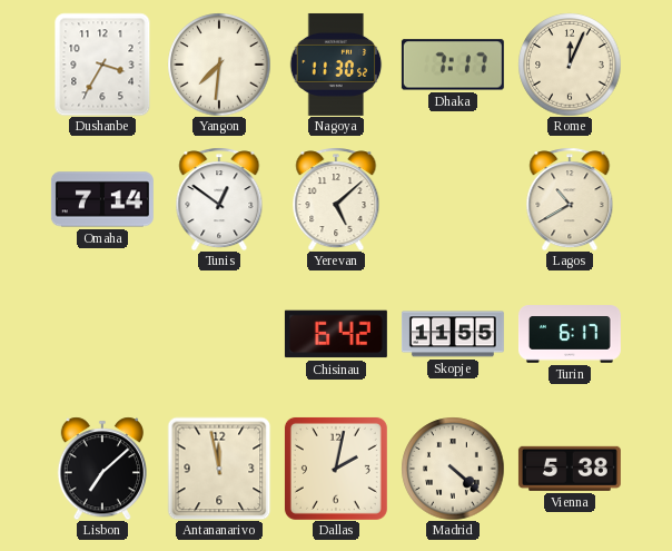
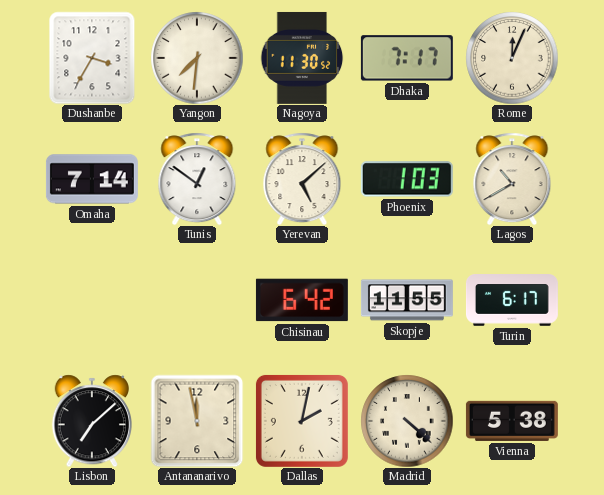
Phoenix: none -> 1:03
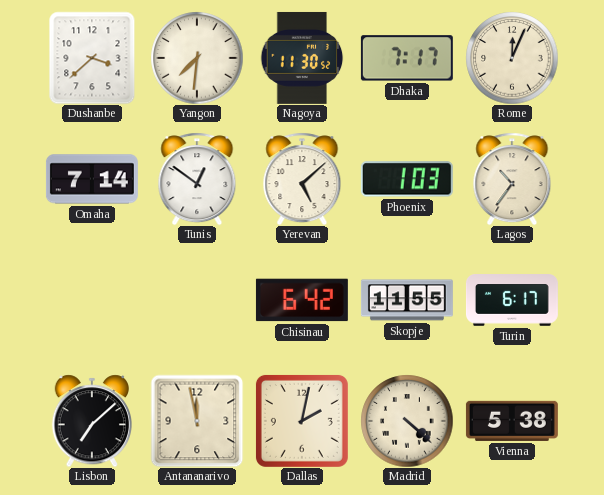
Dushanbe: 3:35 -> 3:38
Lagos: 10:40 -> 10:36
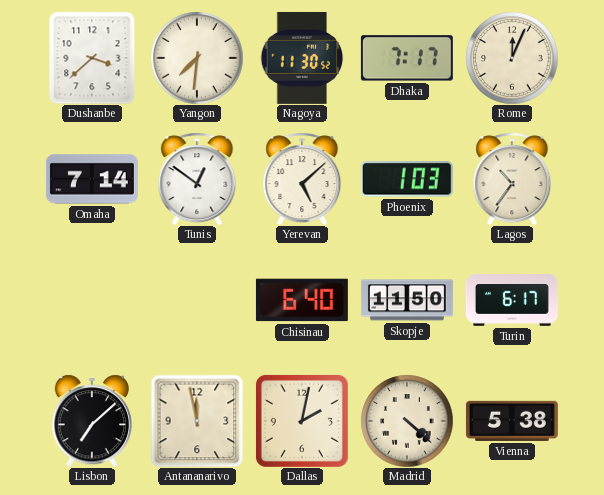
Chisinau: 6:42 -> 6:40
Skopje: 11:55 -> 11:50
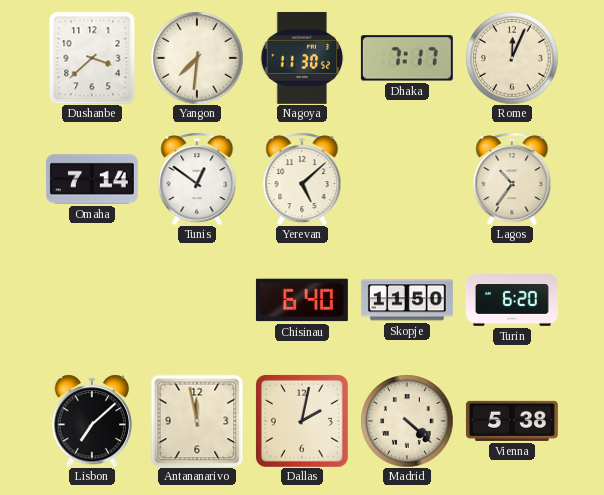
Phoenix: 1:03 -> none
Turin: 6:17 -> 6:20
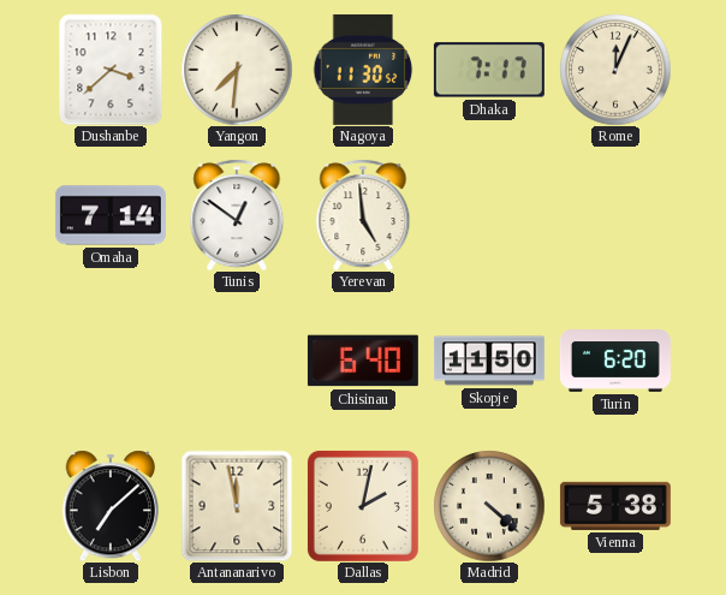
Yerevan: 5:08 -> 4:59
Lagos: 10:36 -> none
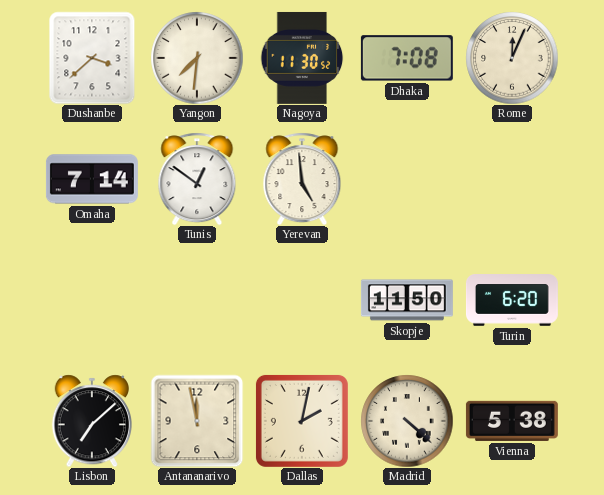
Dhaka: 7:17 -> 7:08
Chisinau: 6:40 -> none
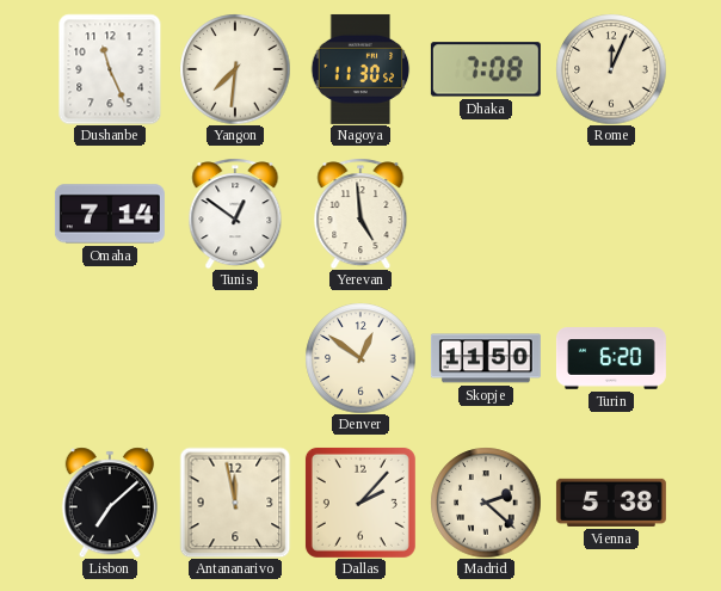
Dushanbe: 3:38 -> 11:26
Denver: none -> 12:51
Dallas: 2:02 -> 2:07
Madrid: 4:22 -> 2:22
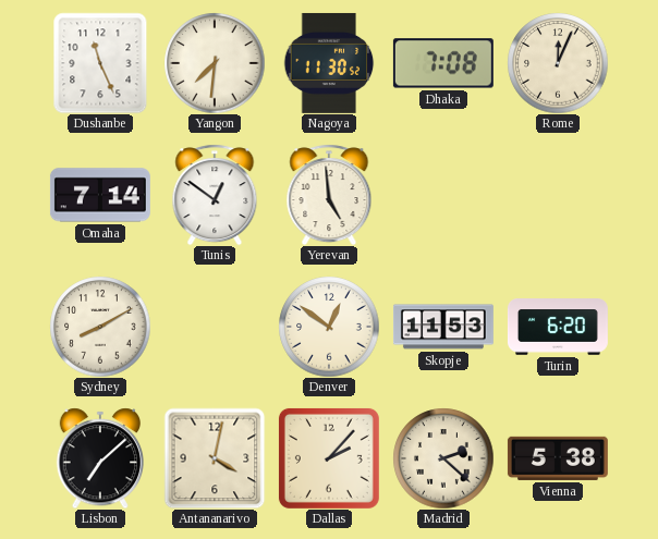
Sydney: none -> 8:10
Skopje: 11:50 -> 11:53
Antananarivo: 11:58 -> 4:02
